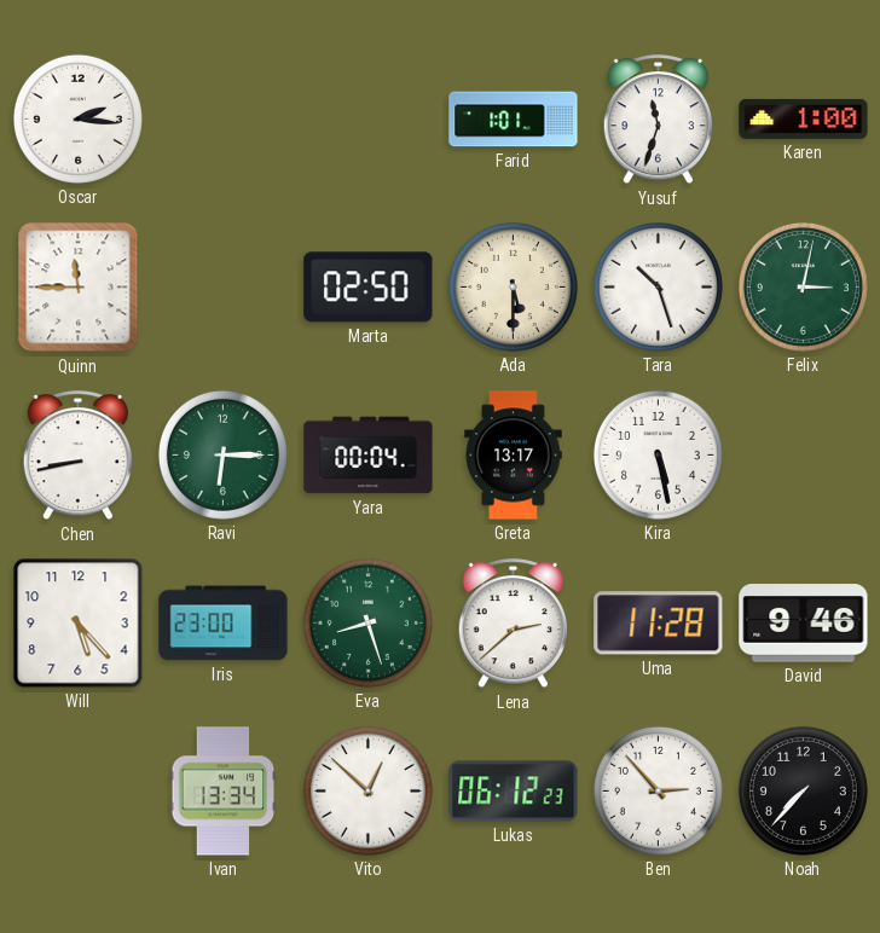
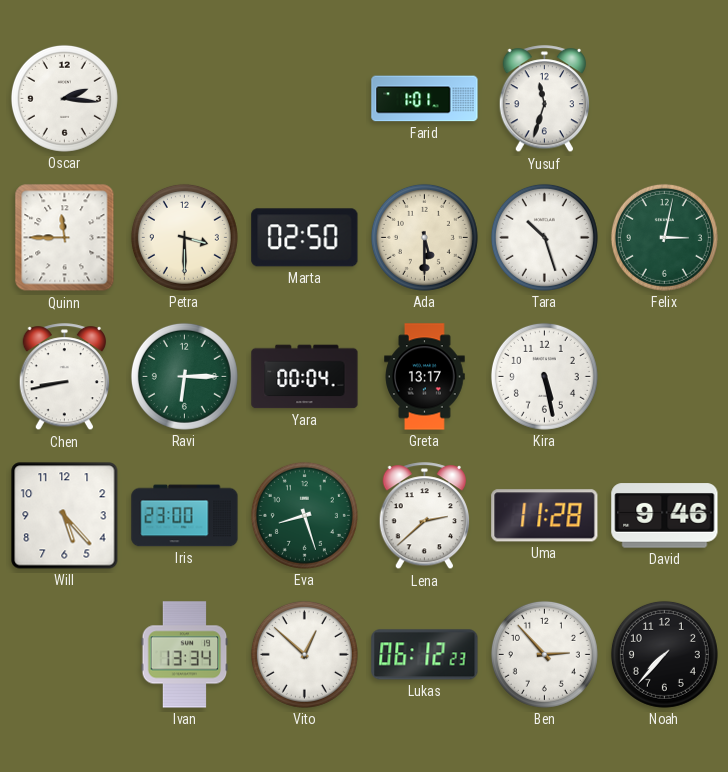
Karen: 1:00 -> none
Petra: none -> 3:30
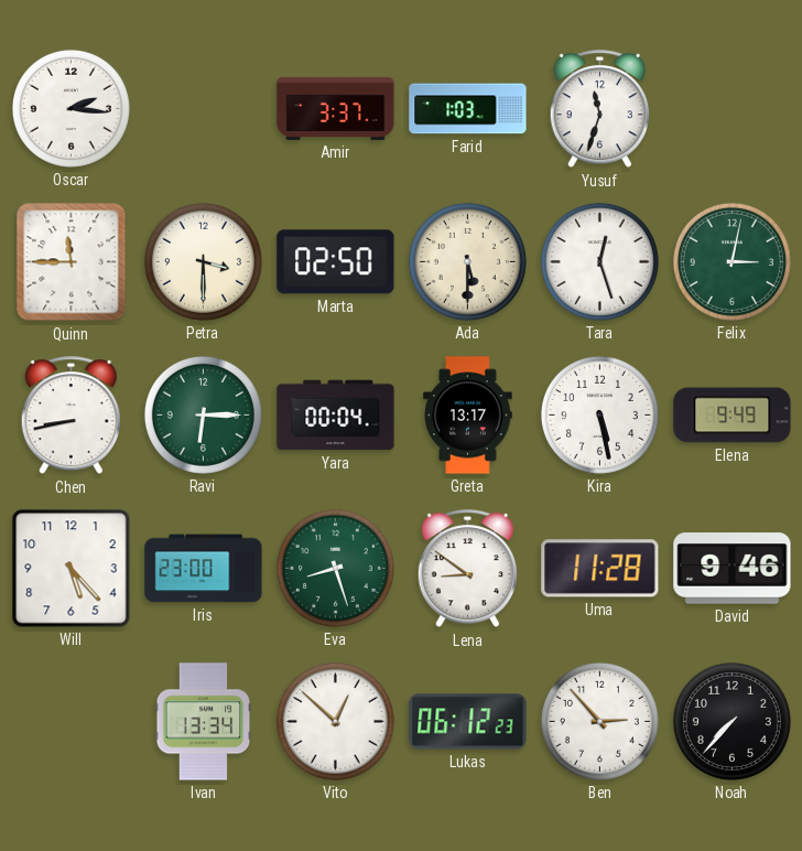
Amir: none -> 3:37
Farid: 1:01 -> 1:03
Tara: 10:27 -> 12:27
Elena: none -> 9:49
Lena: 2:38 -> 8:51
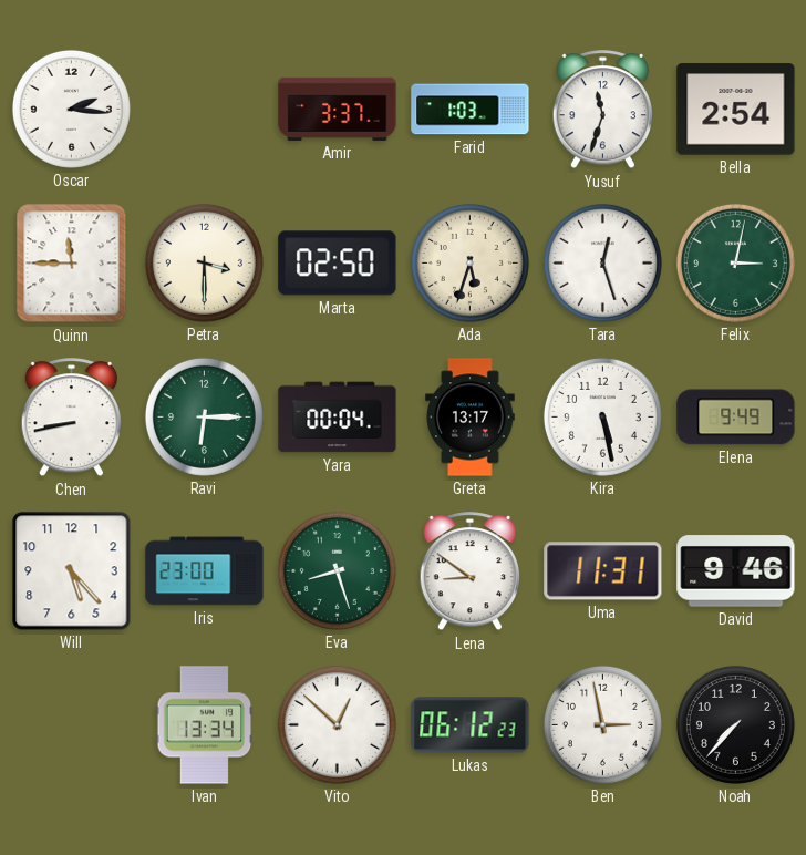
Bella: none -> 2:54
Ada: 5:30 -> 5:33
Uma: 11:28 -> 11:31
Ben: 2:53 -> 2:58
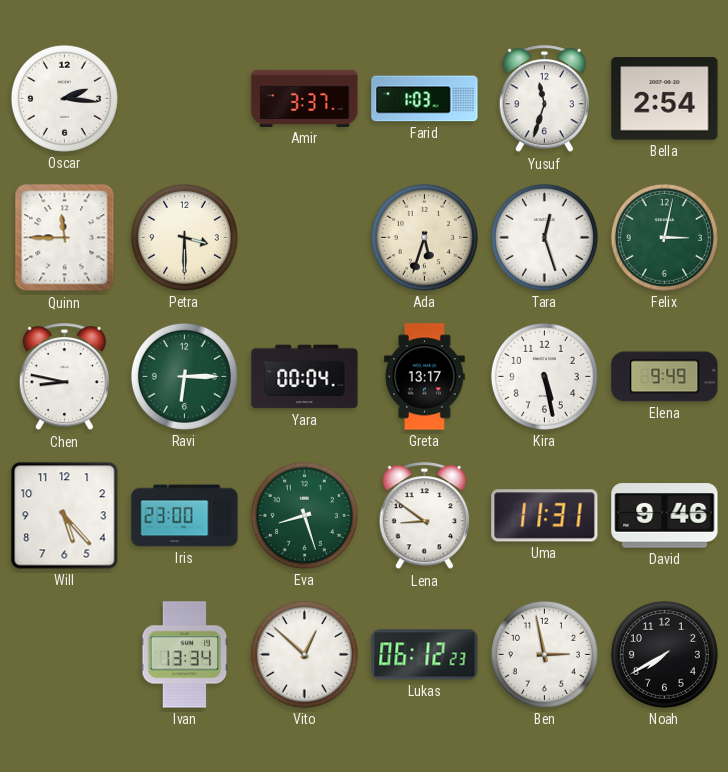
Marta: 02:50 -> none
Chen: 8:43 -> 8:47
Noah: 7:37 -> 7:40
